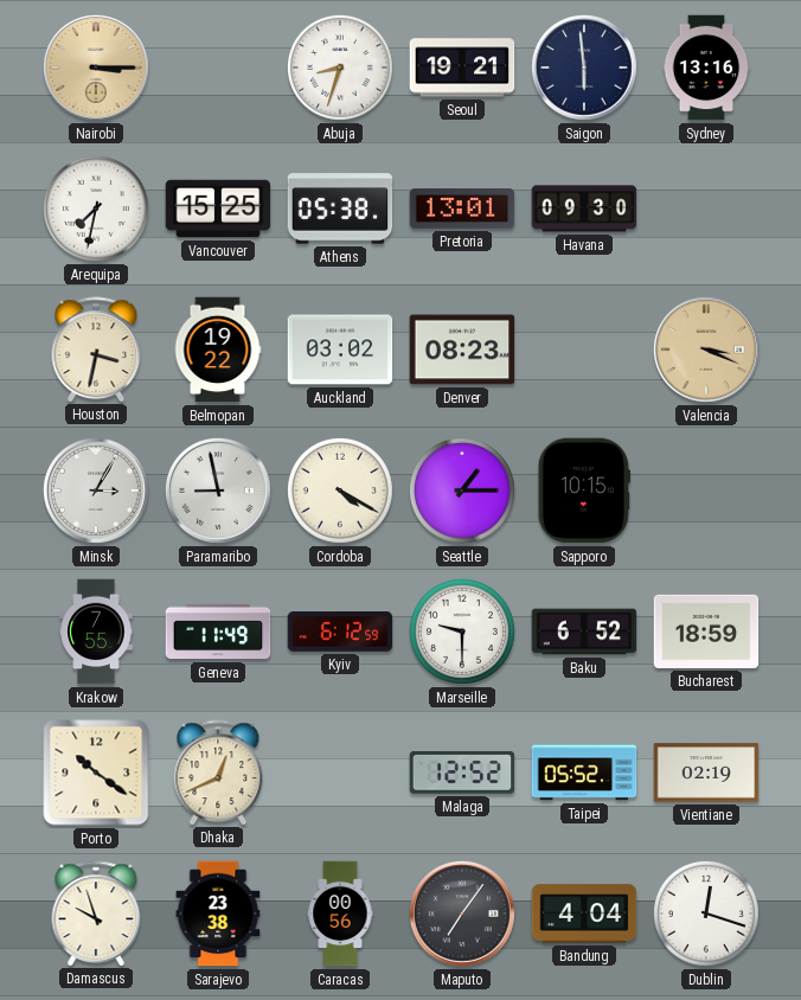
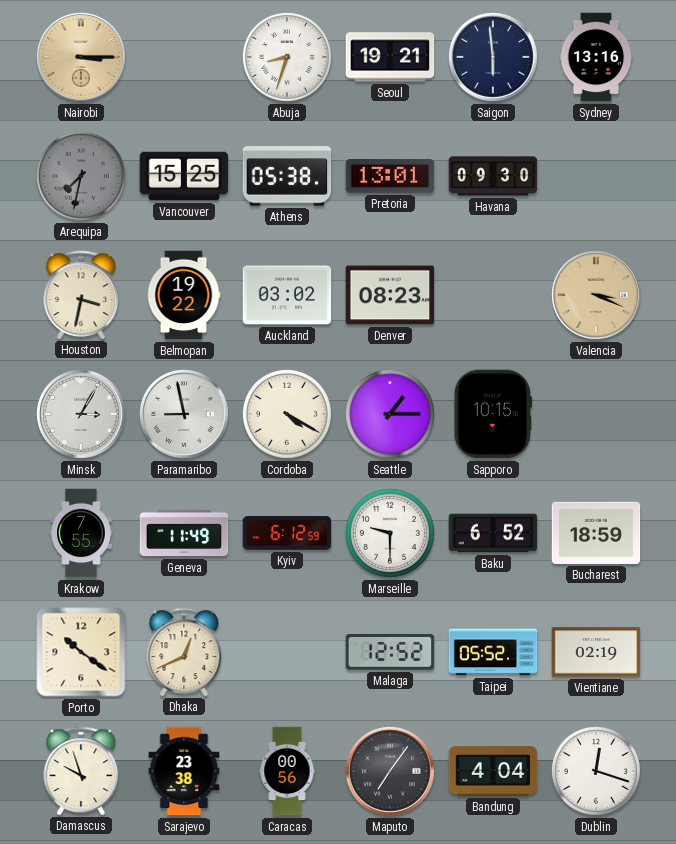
Arequipa dial: white -> grey
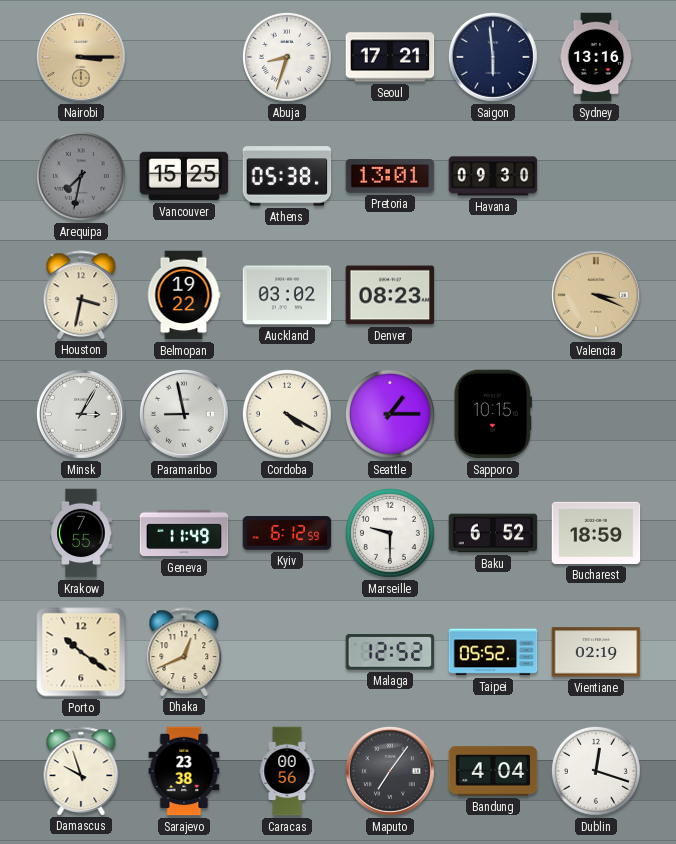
Seoul: 19:21 -> 17:21
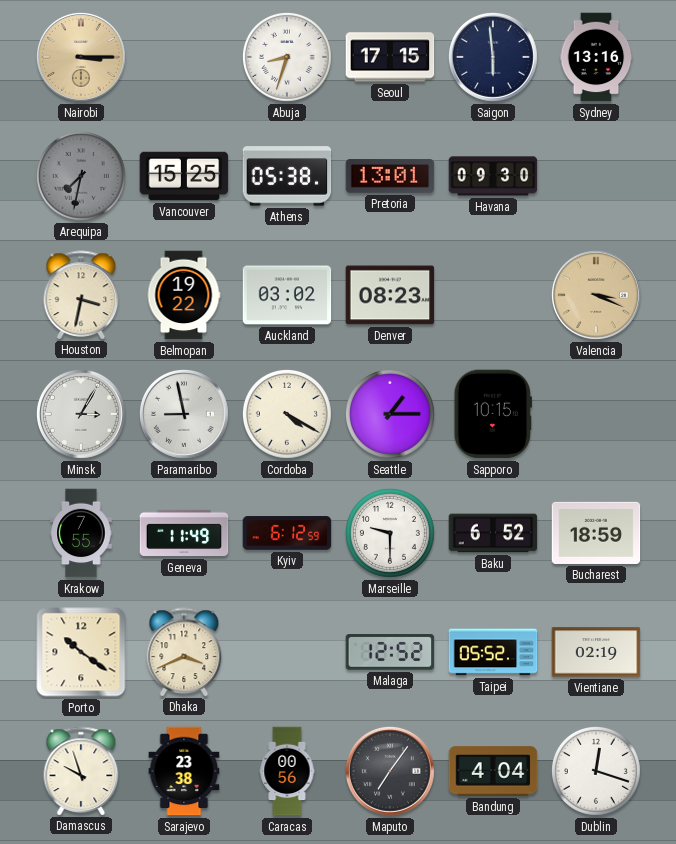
Seoul: 17:21 -> 17:15
Dhaka: 12:41 -> 3:41
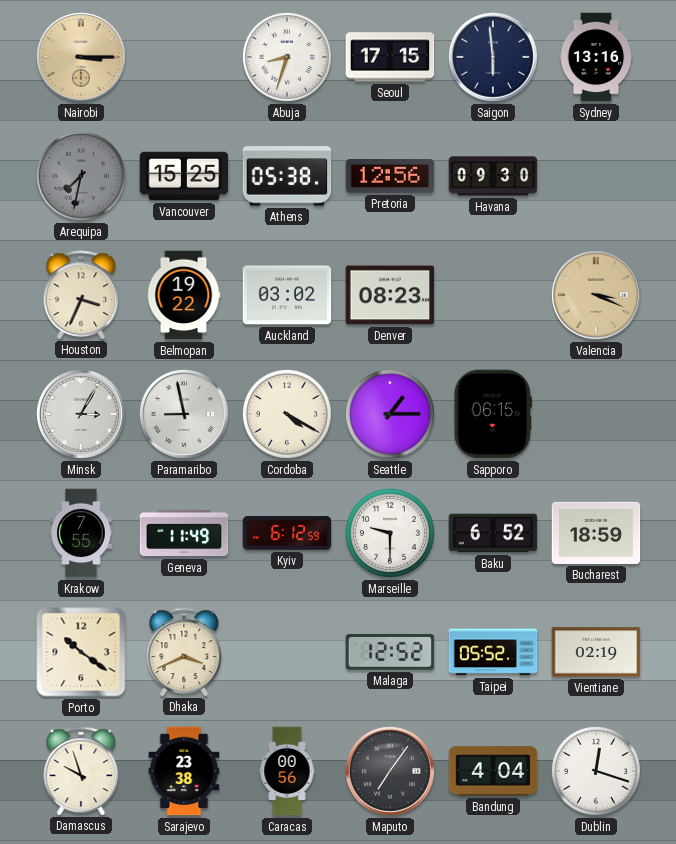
Pretoria: 13:01 -> 12:56
Houston: 3:32 -> 3:34
Sapporo: 10:15 -> 06:15
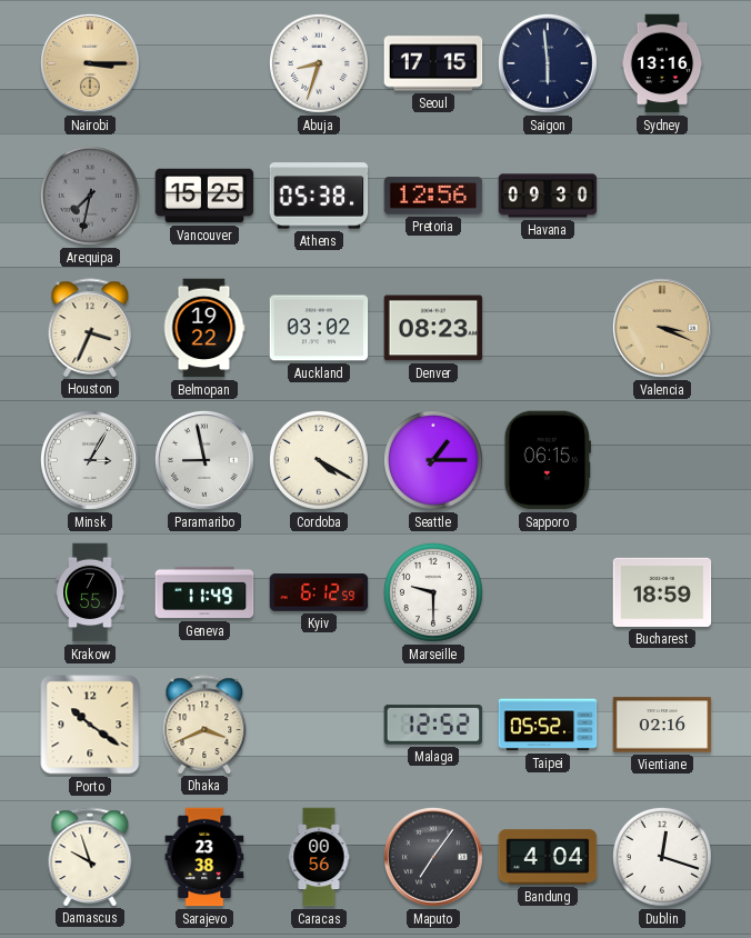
Baku: 6:52 -> none
Vientiane: 02:19 -> 02:16
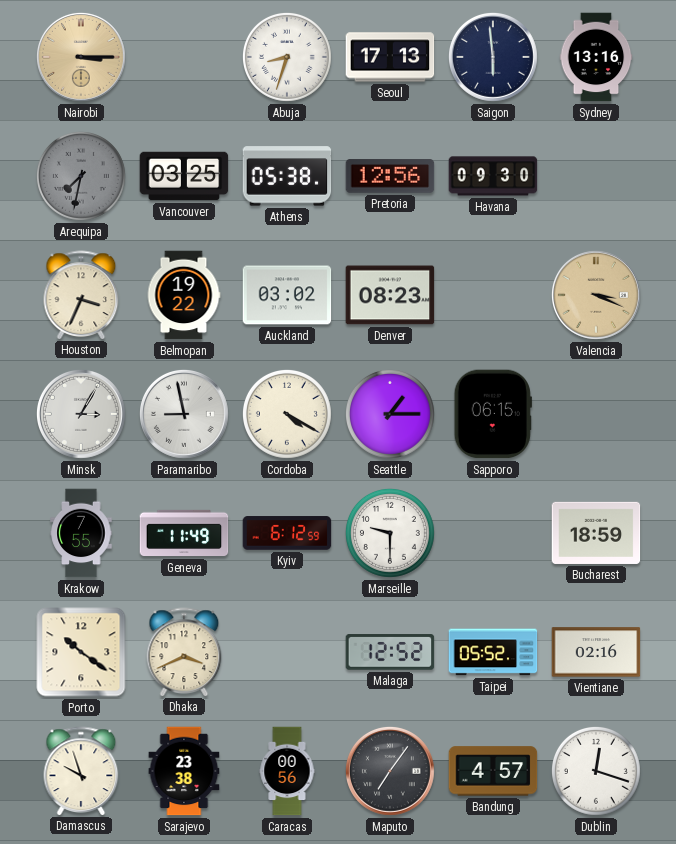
Seoul: 17:15 -> 17:13
Vancouver: 15:25 -> 03:25
Bandung: 4:04 -> 4:57
